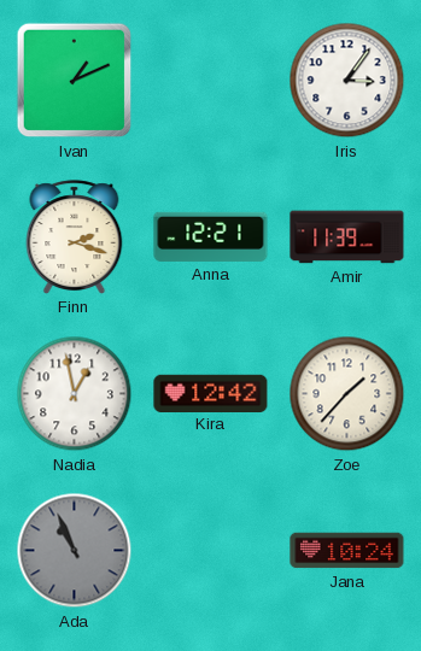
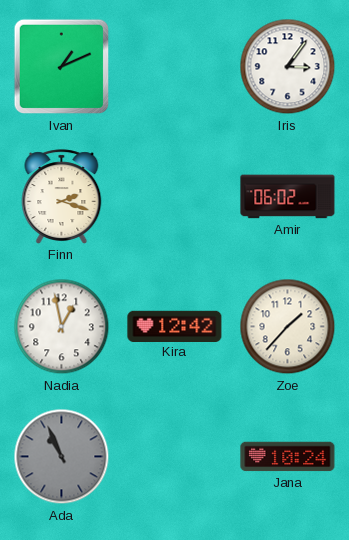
Anna: 12:21 -> none
Amir: 11:39 -> 06:02
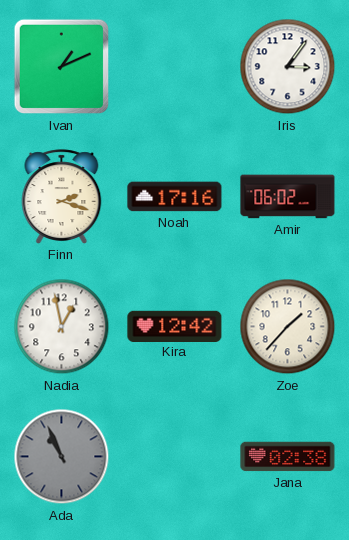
Noah: none -> 17:16
Jana: 10:24 -> 02:38
